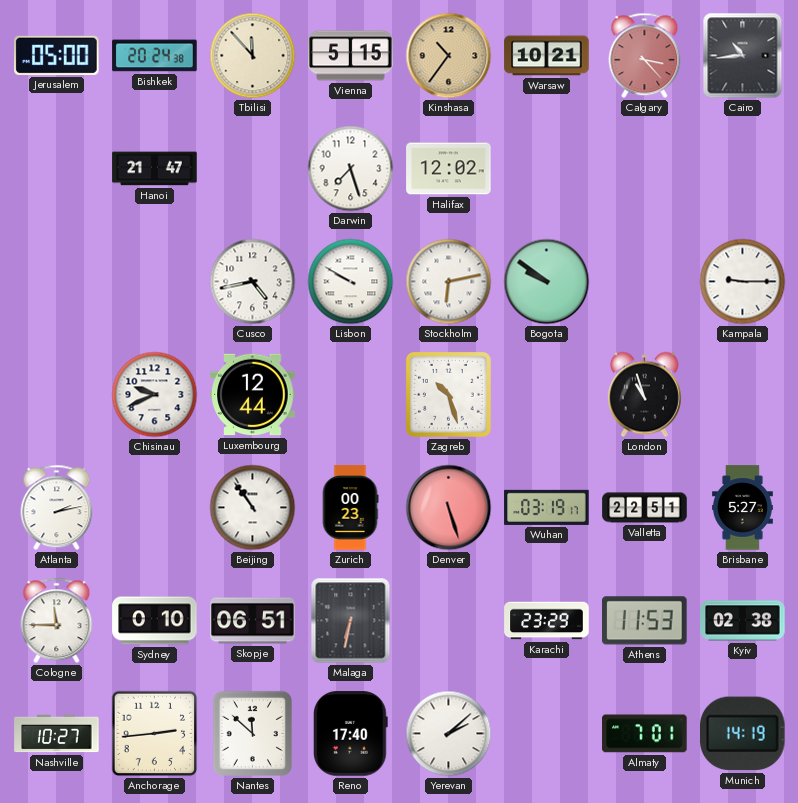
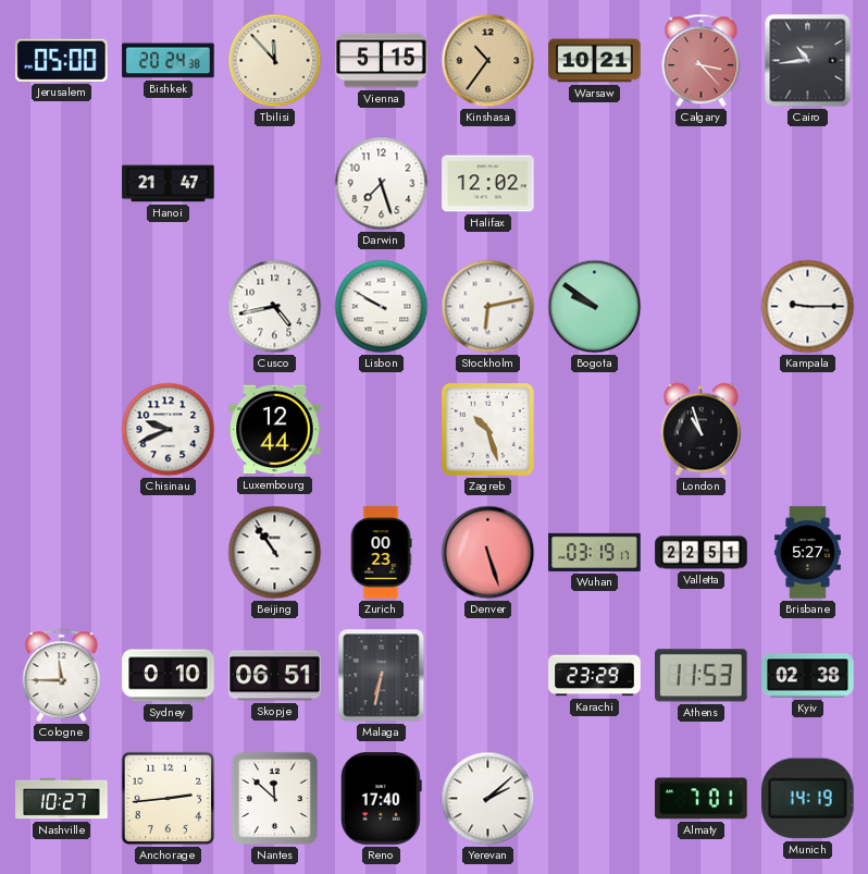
Atlanta: 2:13 -> none
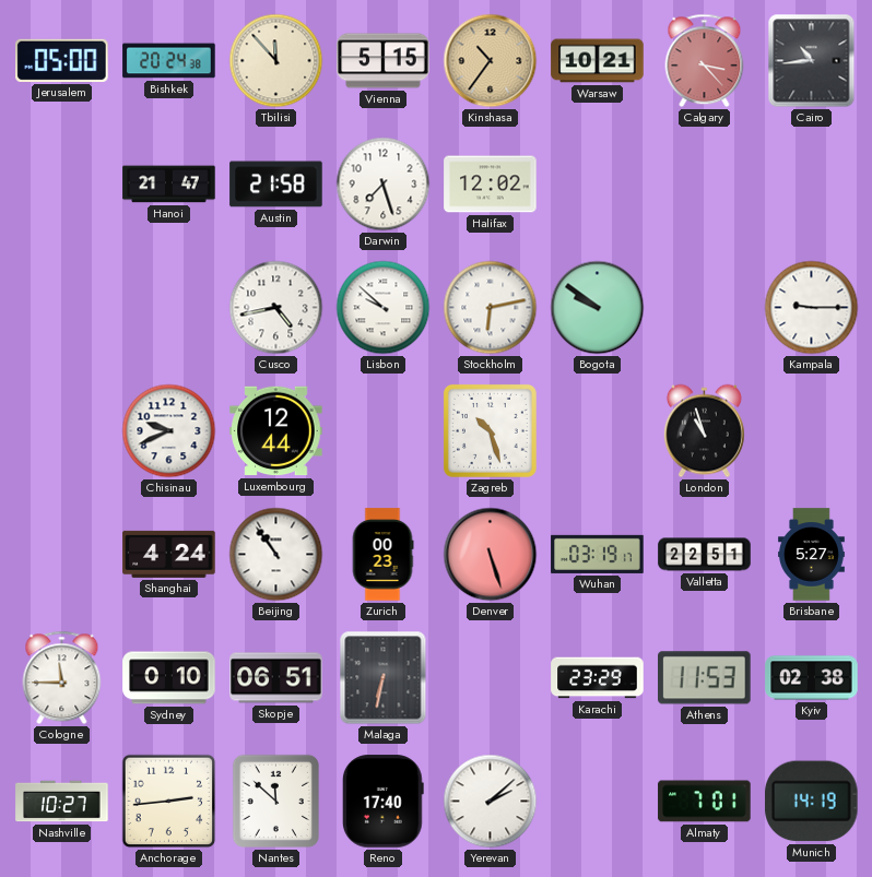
Austin: none -> 21:58
Lisbon: 9:50 -> 9:52
Shanghai: none -> 4:24
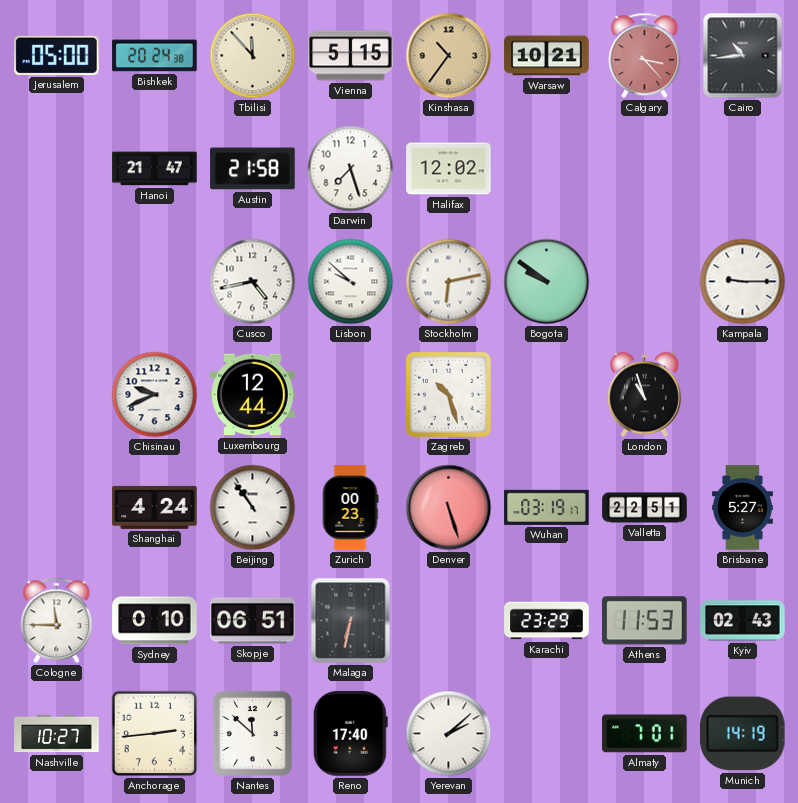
Kyiv: 02:38 -> 02:43
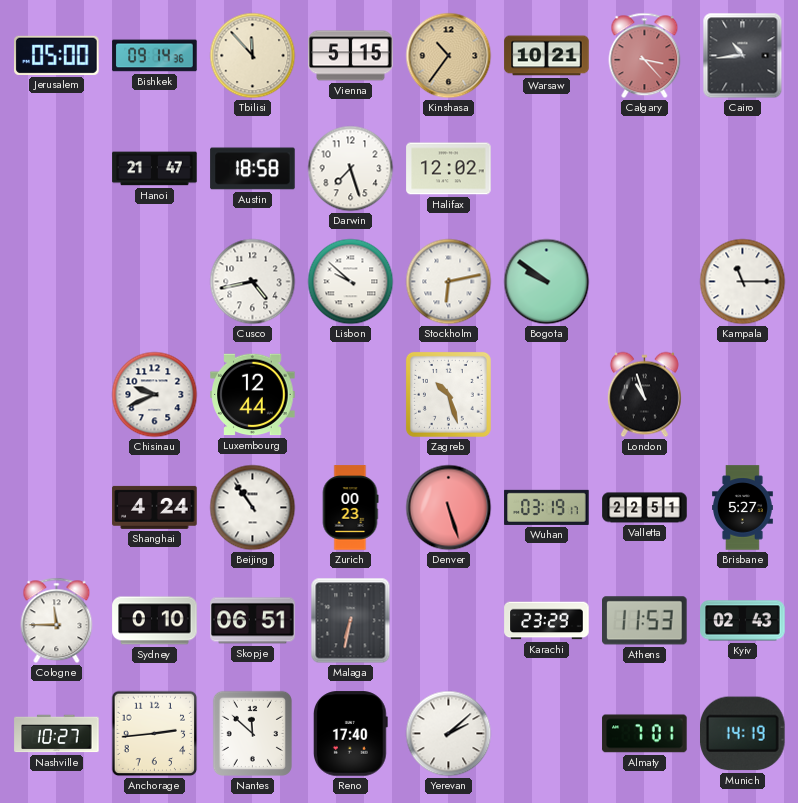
Bishkek: 20:24 -> 09:14
Austin: 21:58 -> 18:58
Kampala: 9:15 -> 11:15
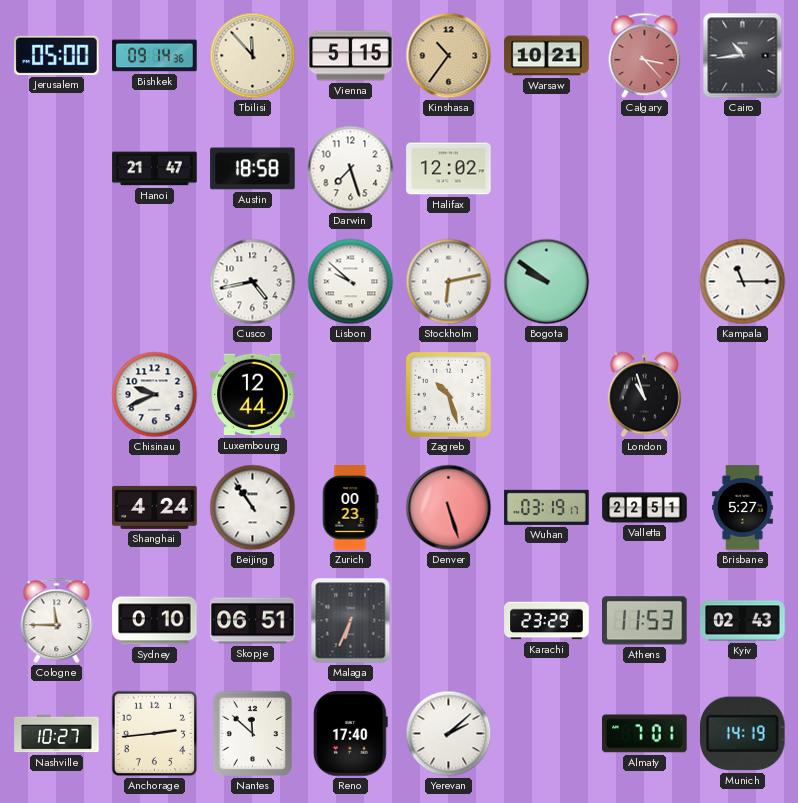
Malaga: 6:32 -> 6:34
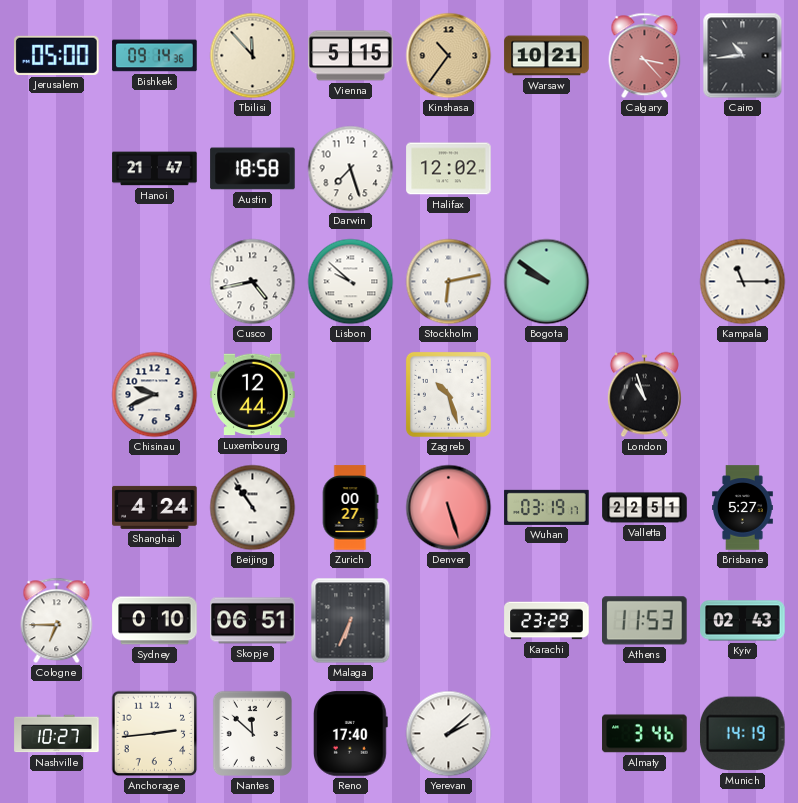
Zurich: 00:23 -> 00:27
Cologne: 11:45 -> 6:45
Almaty: 7:01 -> 3:46
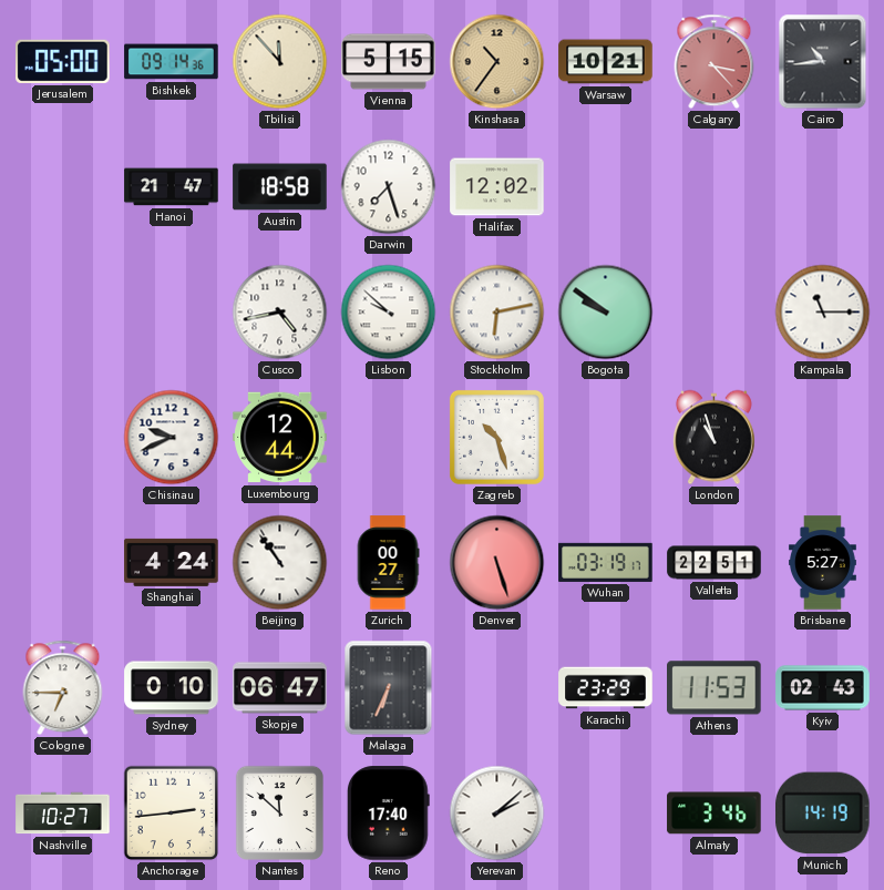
Skopje: 06:51 -> 06:47
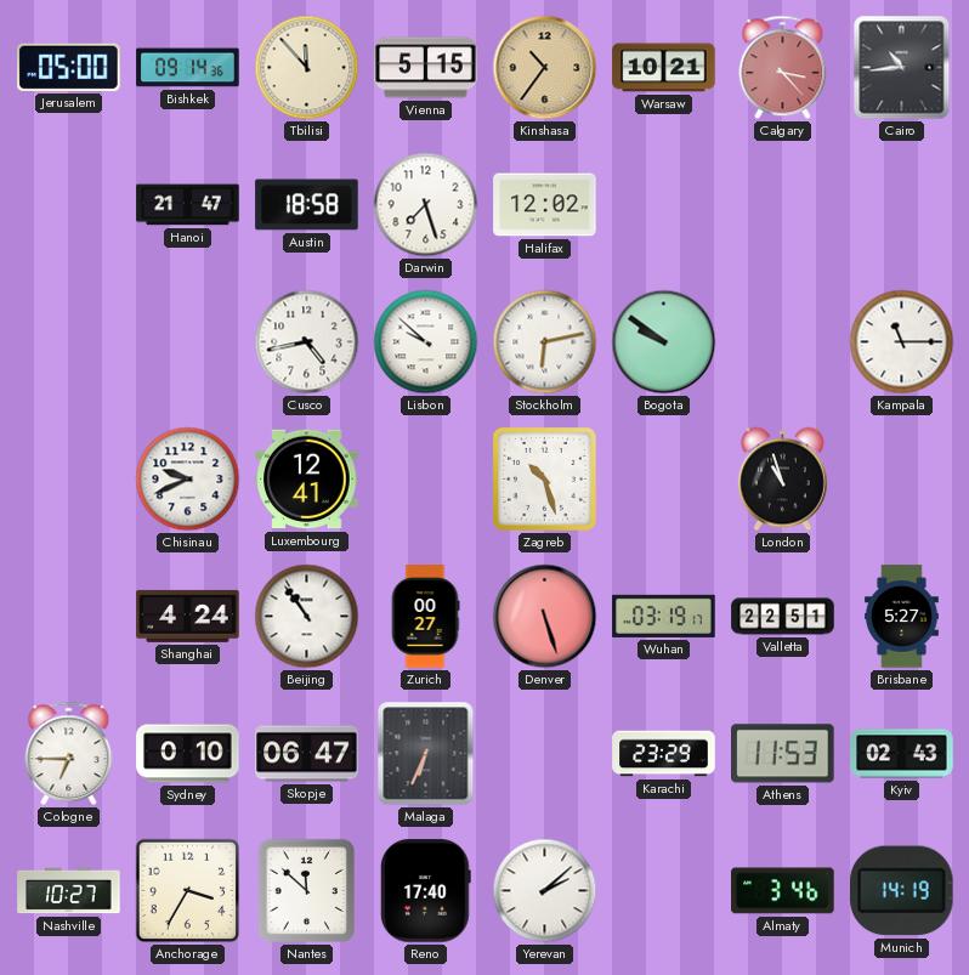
Luxembourg: 12:44 -> 12:41
Anchorage: 2:44 -> 3:35
